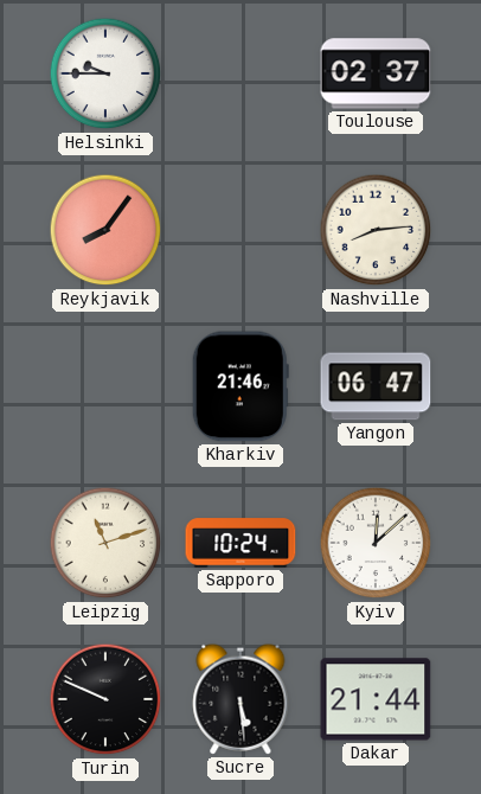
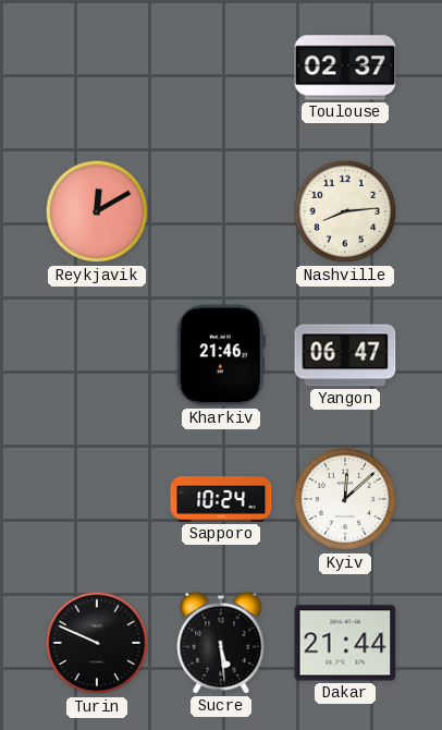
Helsinki: 9:45 -> none
Reykjavik: 8:06 -> 12:10
Leipzig: 11:12 -> none
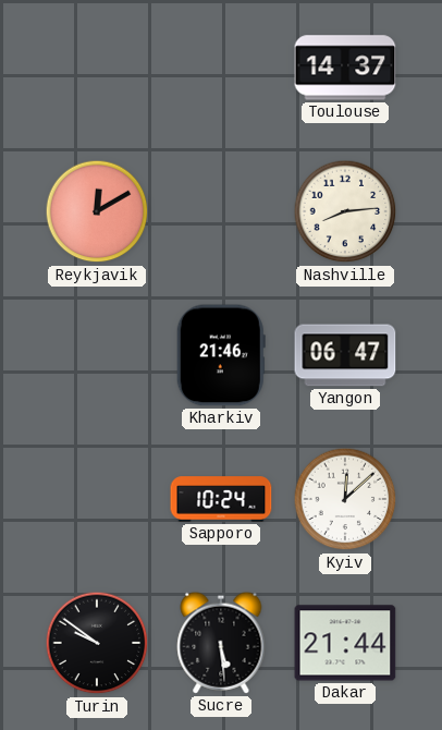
Toulouse: 02:37 -> 14:37
Turin: 9:49 -> 9:51
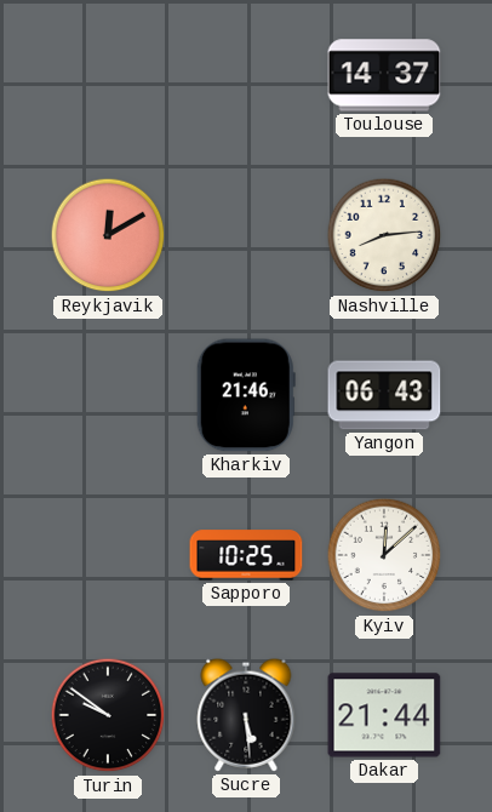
Yangon: 06:47 -> 06:43
Sapporo: 10:24 -> 10:25
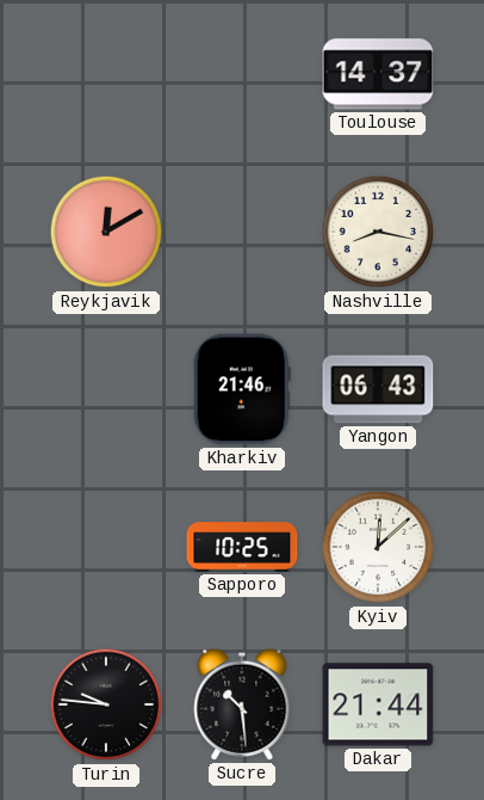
Nashville: 8:14 -> 8:17
Turin: 9:51 -> 9:46
Sucre: 5:29 -> 10:29
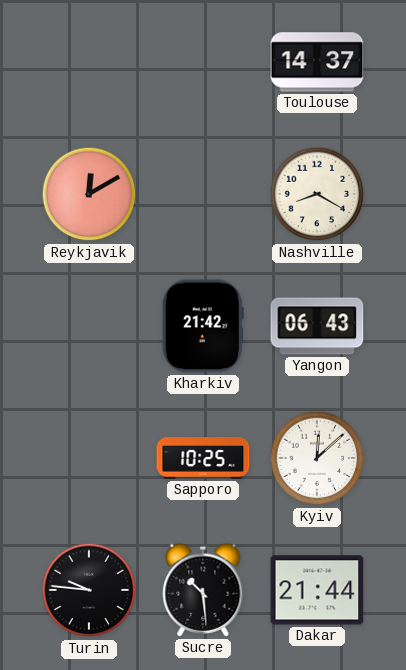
Nashville: 8:17 -> 8:20
Kharkiv: 21:46 -> 21:42
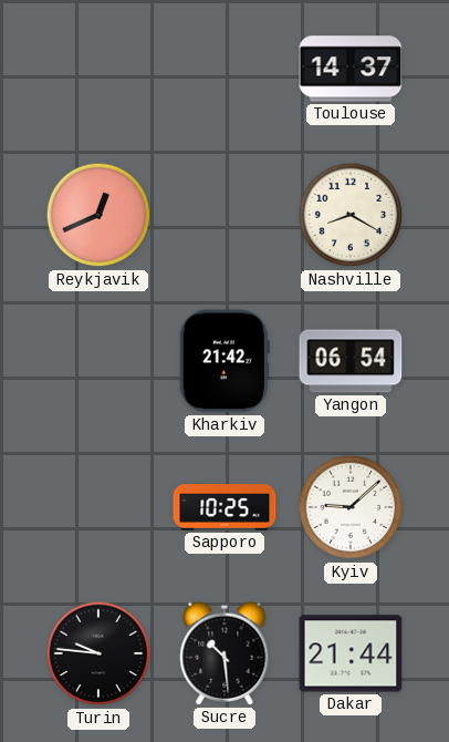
Reykjavik: 12:10 -> 12:41
Yangon: 06:43 -> 06:54
Kyiv: 12:08 -> 9:08
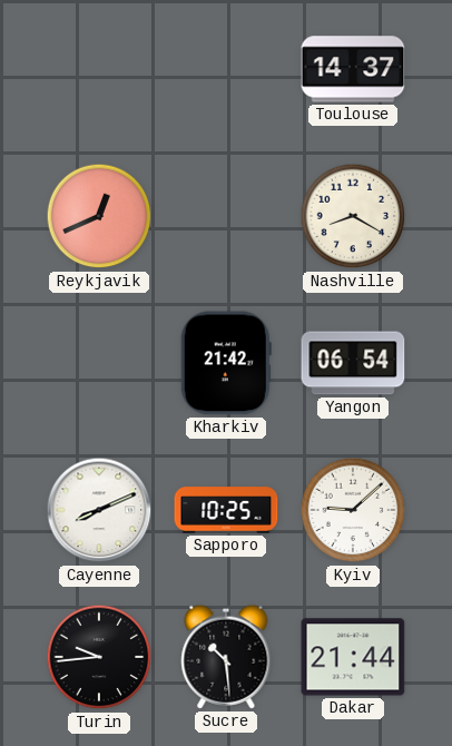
Cayenne: none -> 8:11
Turin: 9:46 -> 9:44
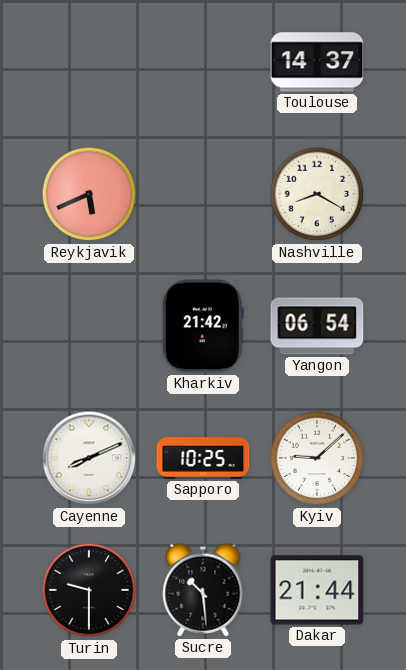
Reykjavik: 12:41 -> 5:41
Turin: 9:44 -> 9:30
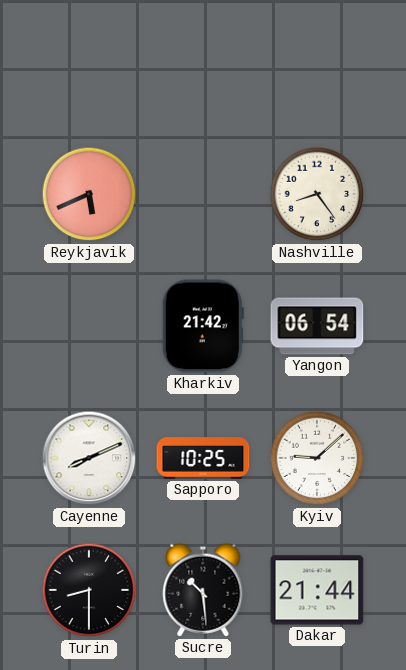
Toulouse: 14:37 -> none
Nashville: 8:20 -> 8:24
Turin: 9:30 -> 8:30
